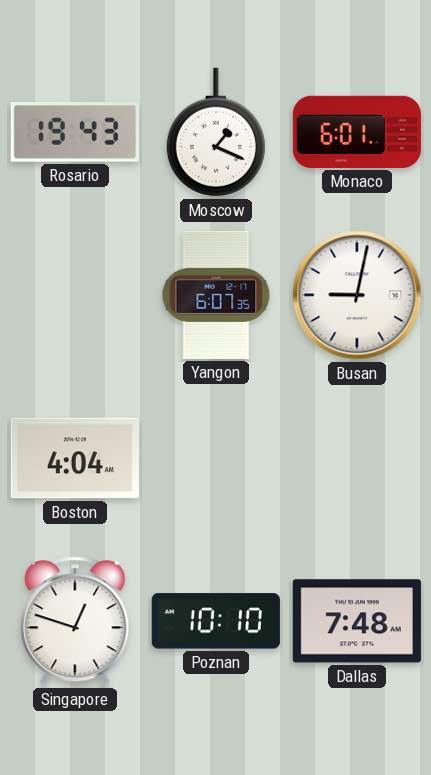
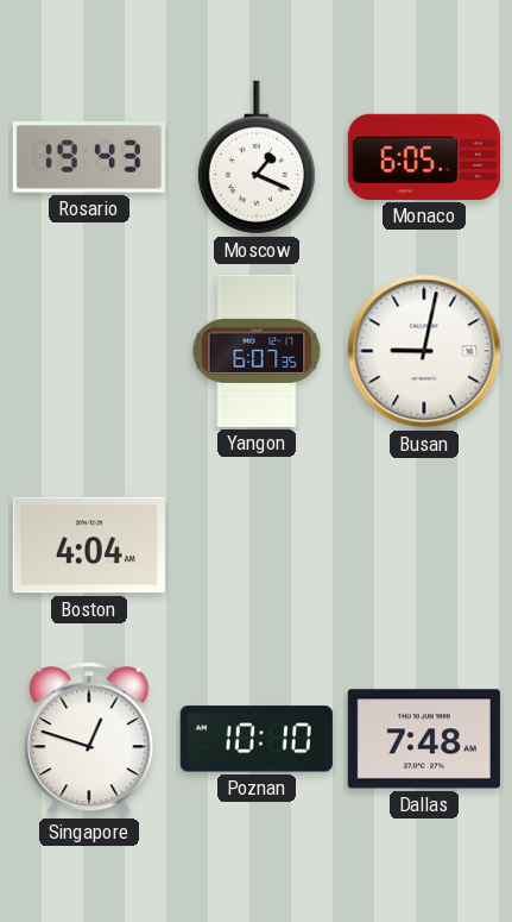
Monaco: 6:01 -> 6:05
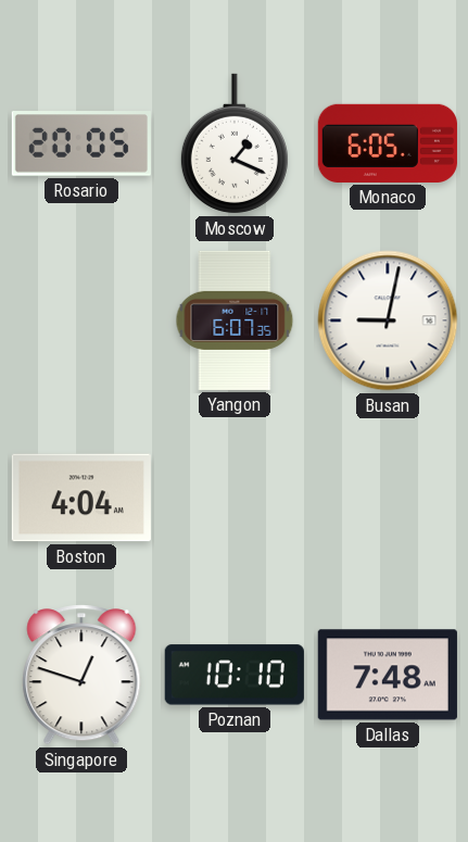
Rosario: 19:43 -> 20:05
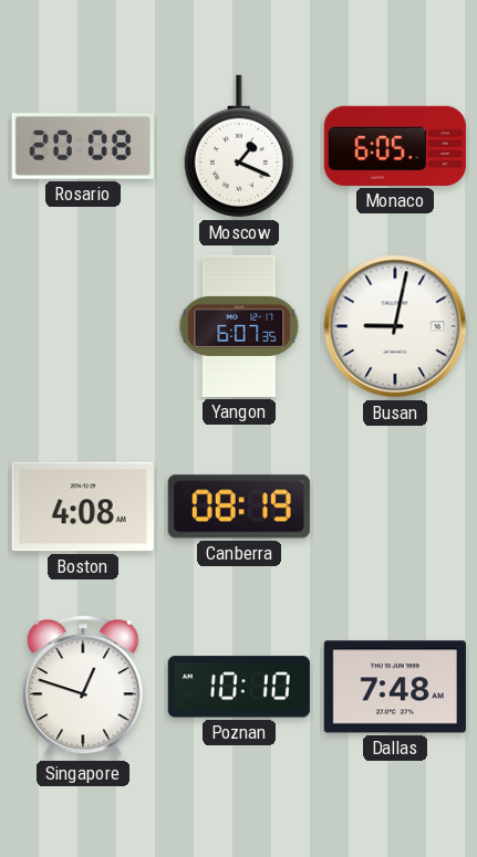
Rosario: 20:05 -> 20:08
Boston: 4:04 -> 4:08
Canberra: none -> 08:19
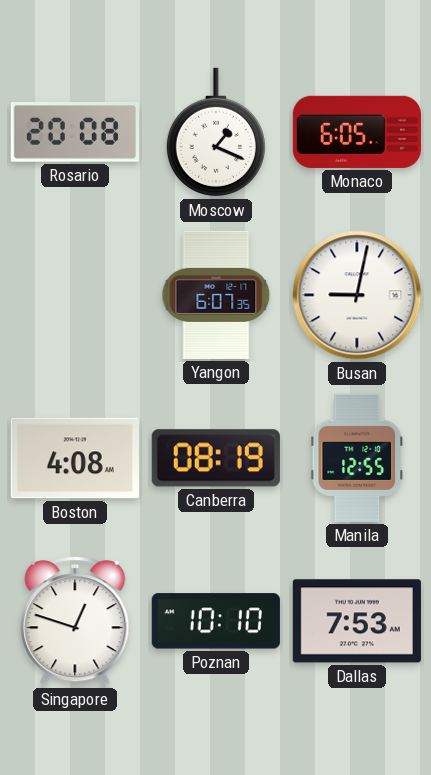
Manila: none -> 12:55
Dallas: 7:48 -> 7:53
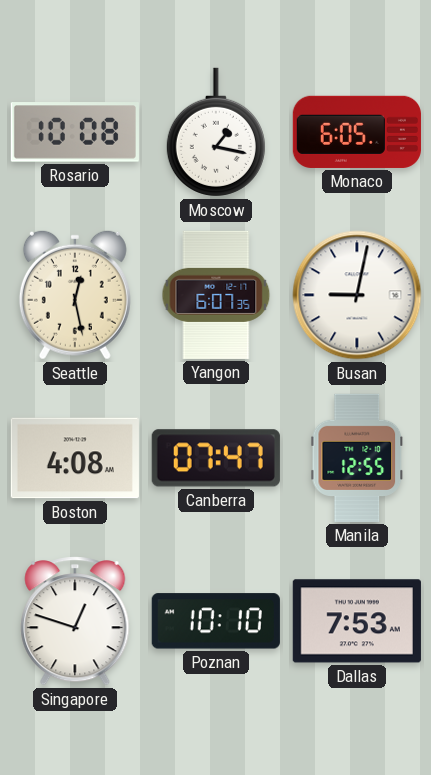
Rosario: 20:08 -> 10:08
Moscow: 1:19 -> 1:17
Seattle: none -> 12:28
Canberra: 08:19 -> 07:47
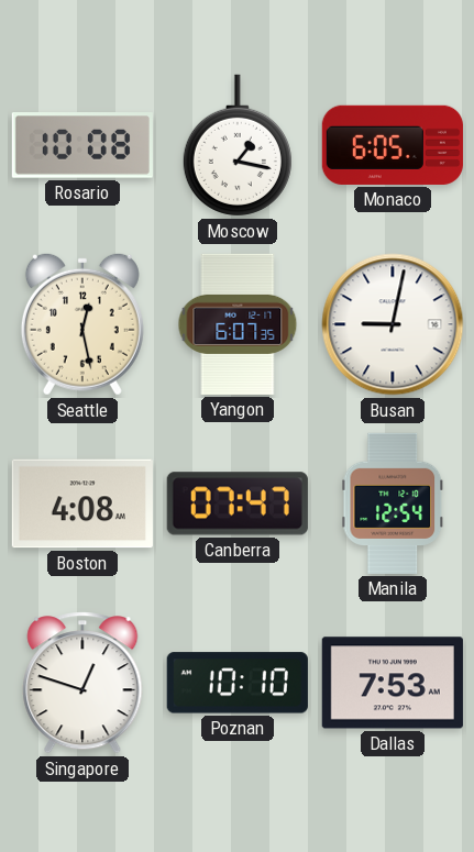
Manila: 12:55 -> 12:54
